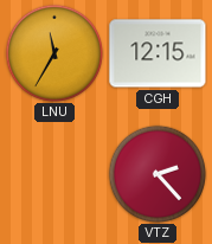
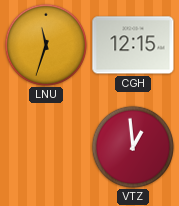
LNU: 11:35 -> 11:33
VTZ: 2:23 -> 12:59
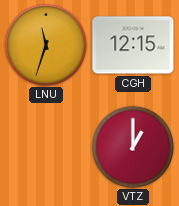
VTZ: 12:59 -> 1:00
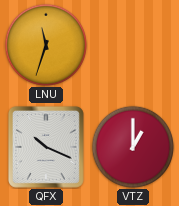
CGH: 12:15 -> none
QFX: none -> 10:19
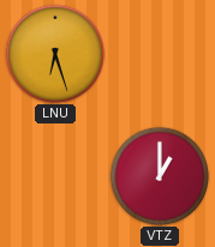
LNU: 11:33 -> 6:27
QFX: 10:19 -> none
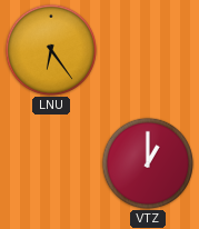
LNU: 6:27 -> 6:24
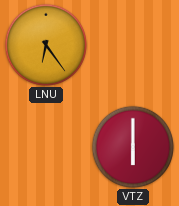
VTZ: 1:00 -> 6:00
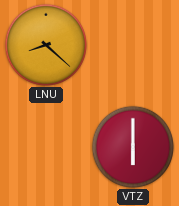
LNU: 6:24 -> 8:22
